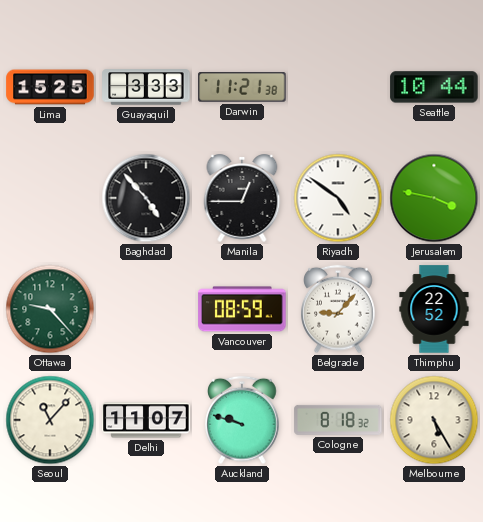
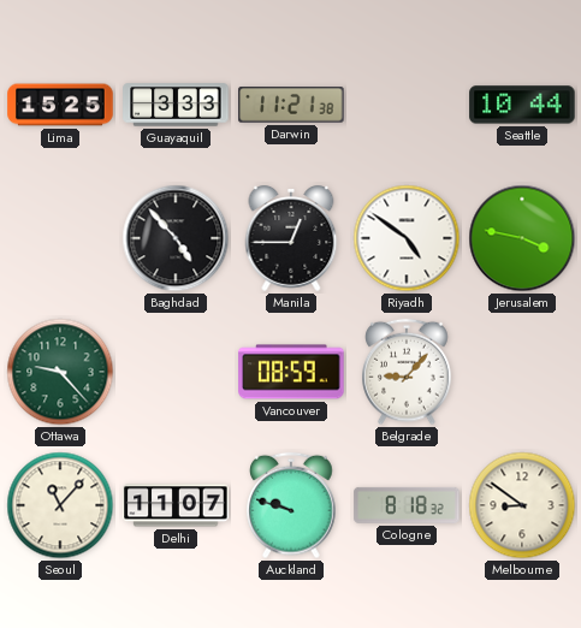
Thimphu: 22:52 -> none
Melbourne: 5:25 -> 8:51
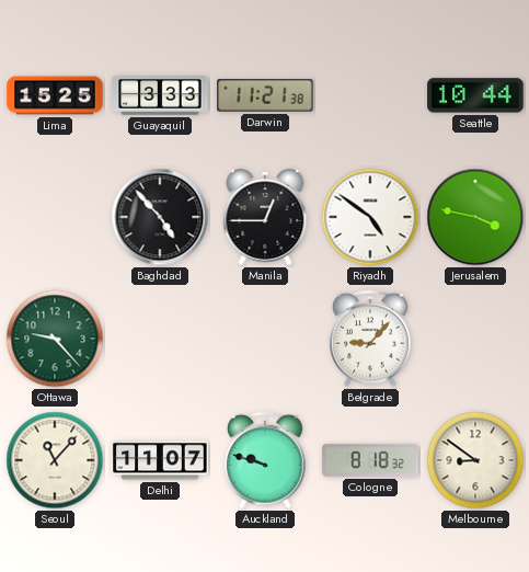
Vancouver: 08:59 -> none
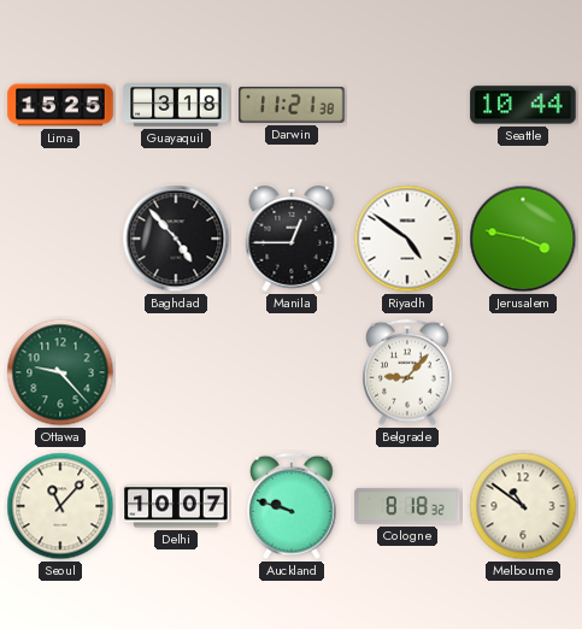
Guayaquil: 3:33 -> 3:18
Delhi: 11:07 -> 10:07
Melbourne: 8:51 -> 10:51
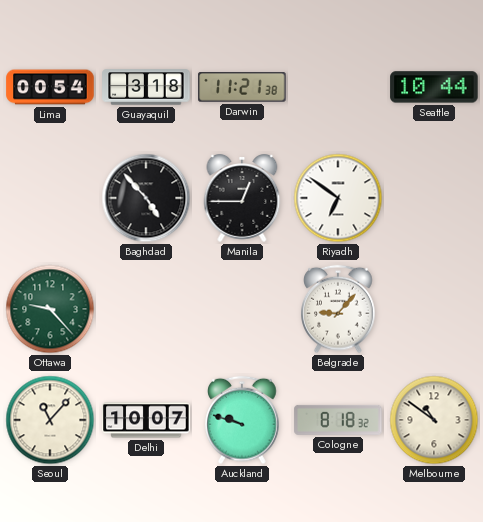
Lima: 15:25 -> 00:54
Riyadh: 4:51 -> 6:51
Jerusalem: 3:47 -> none
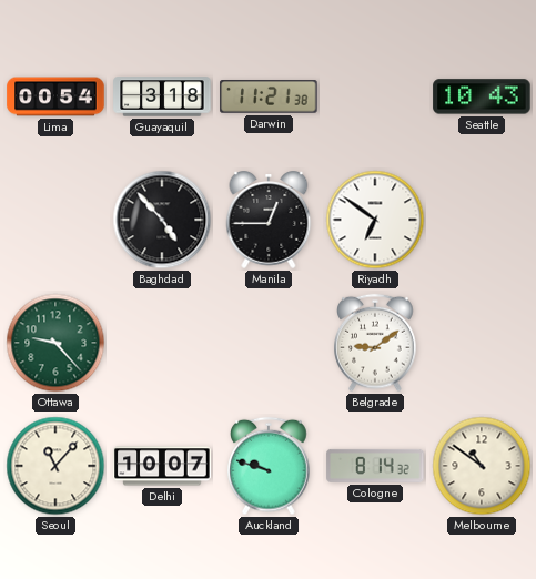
Seattle: 10:44 -> 10:43
Belgrade: 9:07 -> 9:09
Cologne: 8:18 -> 8:14
